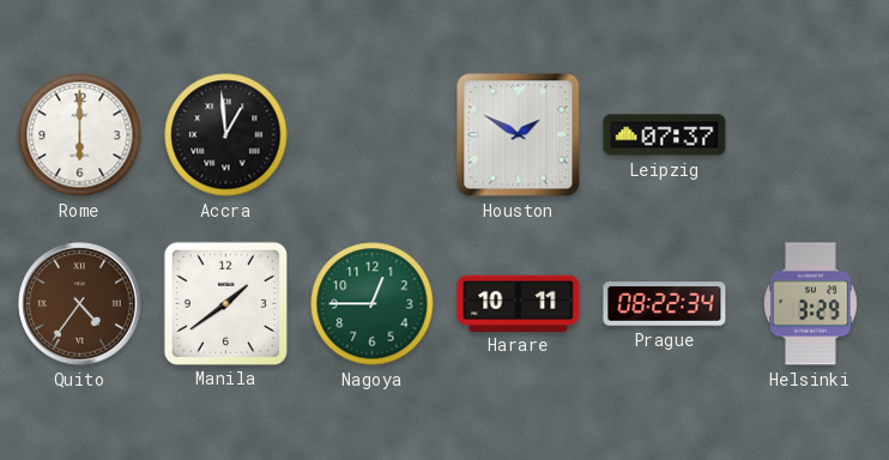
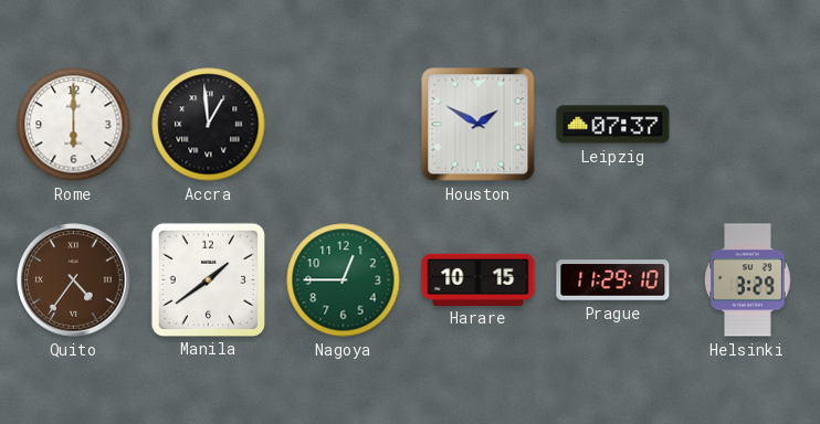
Harare: 10:11 -> 10:15
Prague: 08:22 -> 11:29
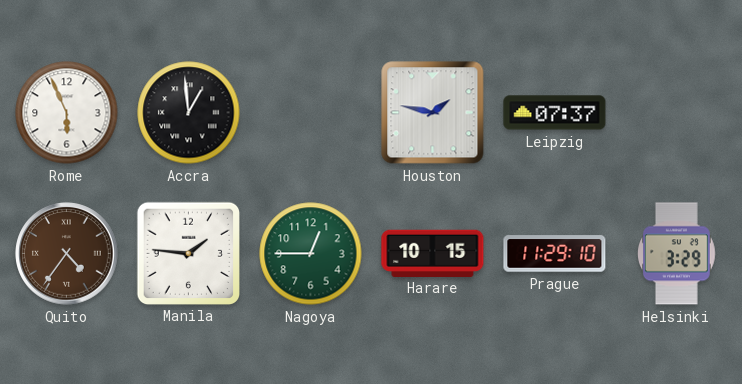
Rome: 6:00 -> 5:56
Houston: 1:50 -> 1:47
Manila: 1:39 -> 1:46
